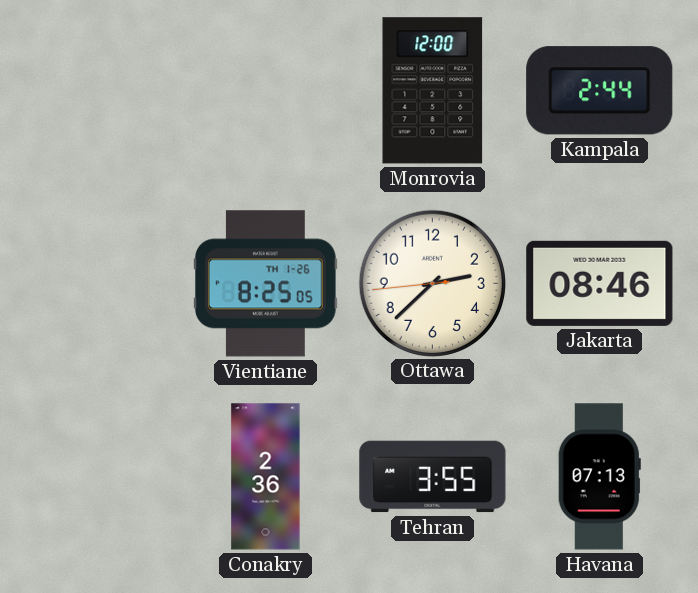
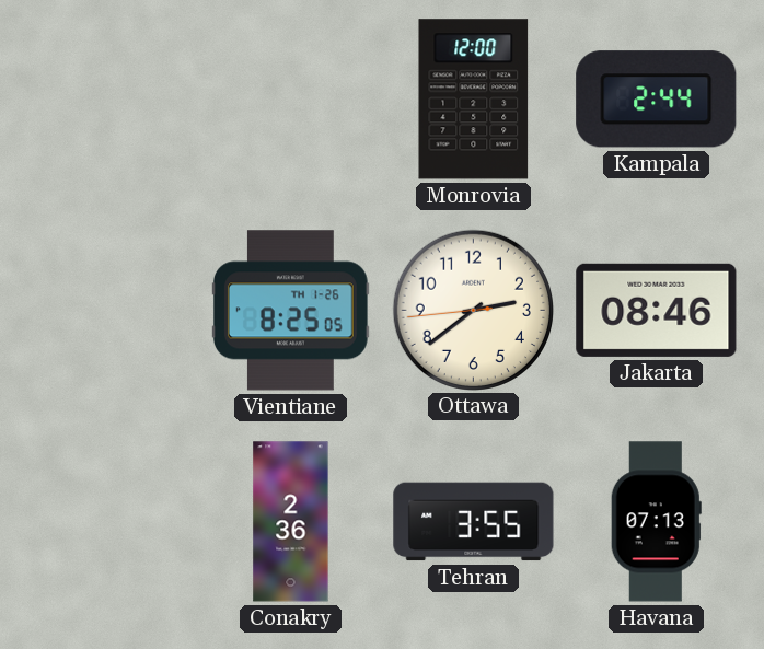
Ottawa: 2:37 -> 2:38
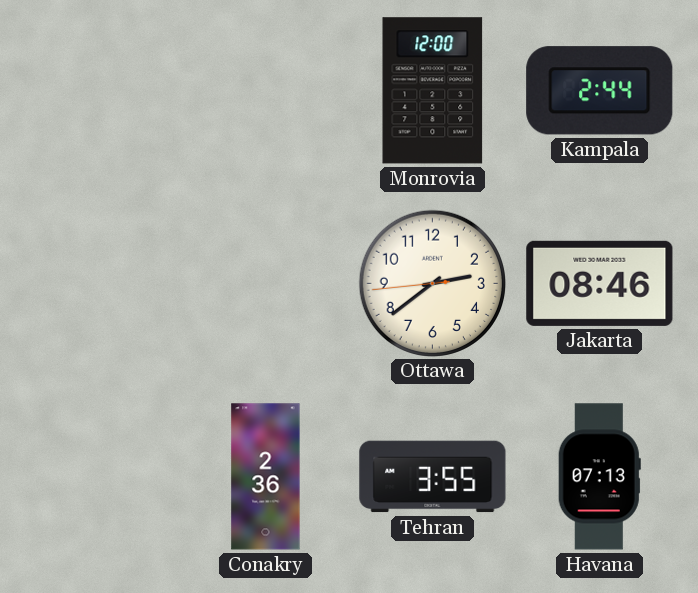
Vientiane: 8:25 -> none
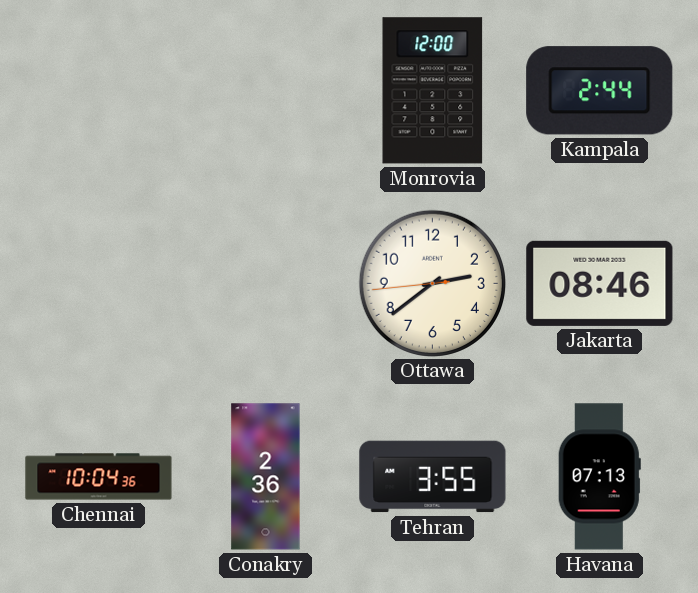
Chennai: none -> 10:04
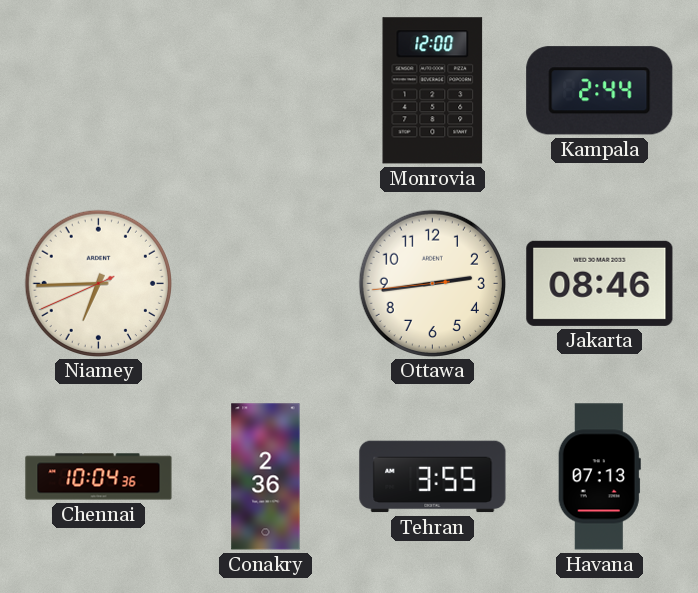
Niamey: none -> 6:44
Ottawa: 2:38 -> 2:43
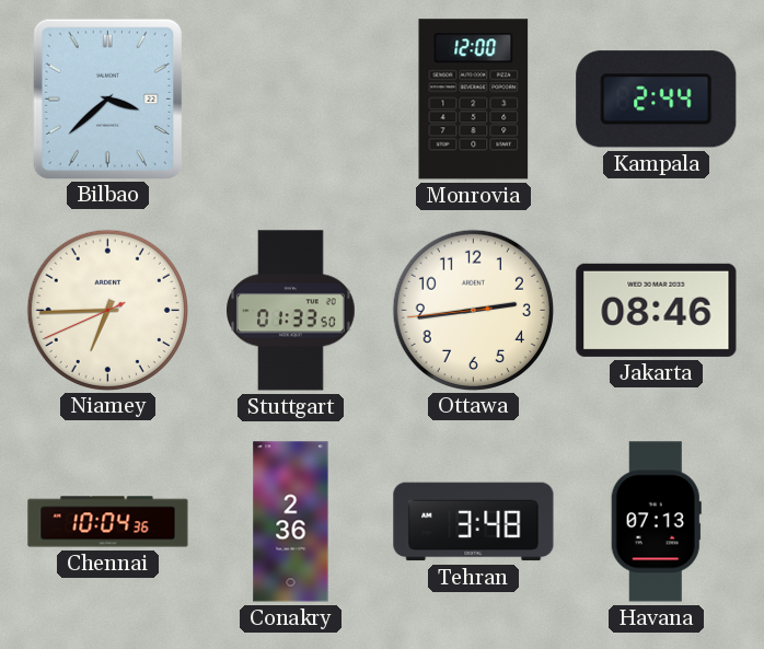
Bilbao: none -> 3:38
Stuttgart: none -> 01:33
Tehran: 3:55 -> 3:48
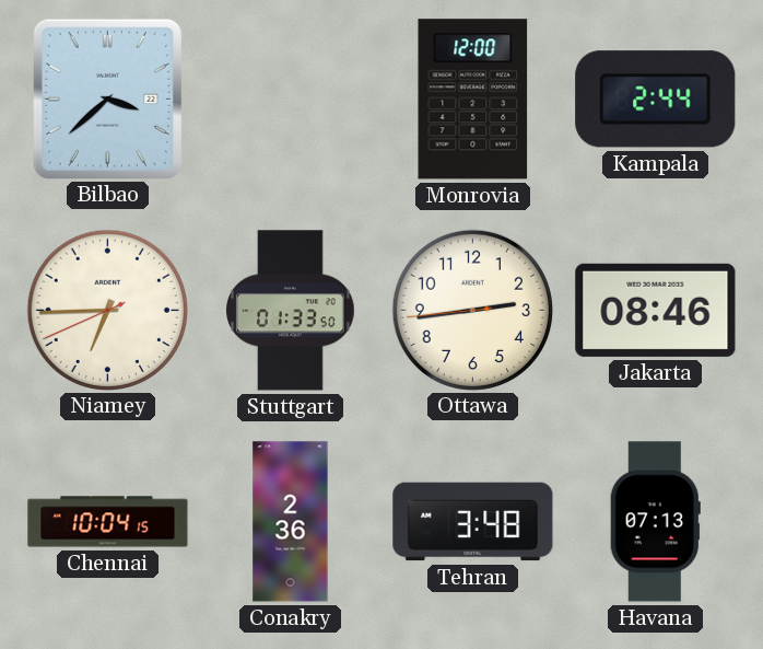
Chennai: 10:04:36 -> 10:04:15
